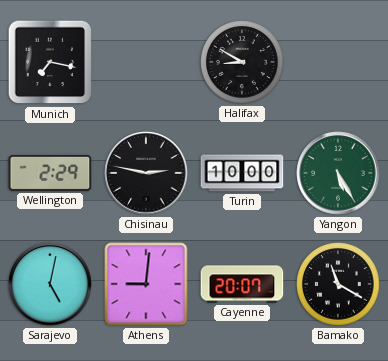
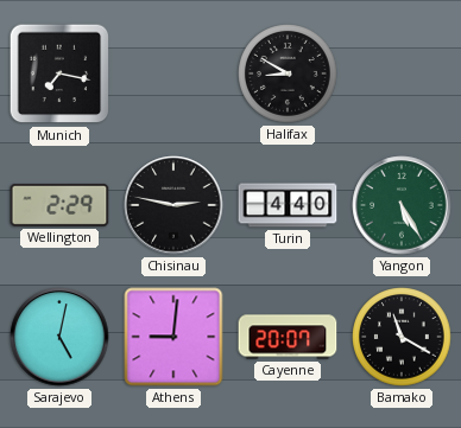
Turin: 10:00 -> 4:40
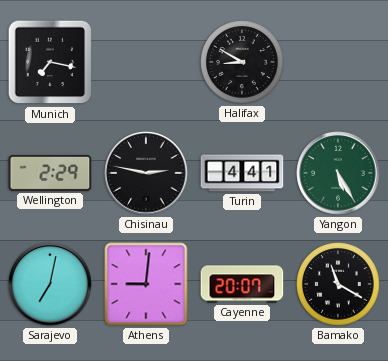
Turin: 4:40 -> 4:41
Sarajevo: 5:02 -> 7:02
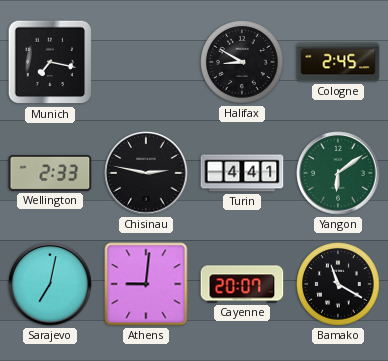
Cologne: none -> 2:45
Wellington: 2:29 -> 2:33
Yangon: 5:25 -> 6:09
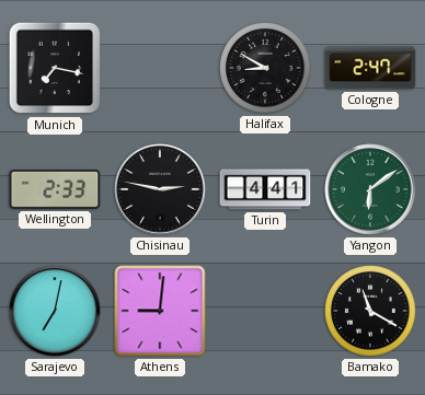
Cologne: 2:45 -> 2:47
Cayenne: 20:07 -> none
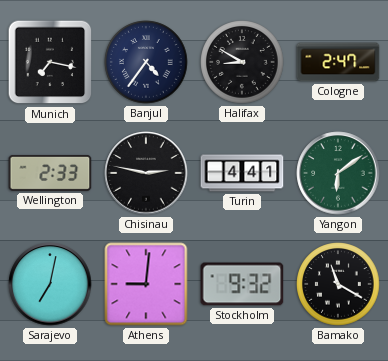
Banjul: none -> 4:36
Stockholm: none -> 9:32
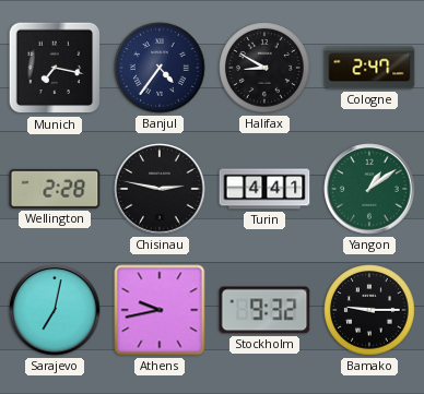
Wellington: 2:33 -> 2:28
Yangon: 6:09 -> 1:09
Athens: 9:01 -> 9:43
Bamako: 11:20 -> 9:15
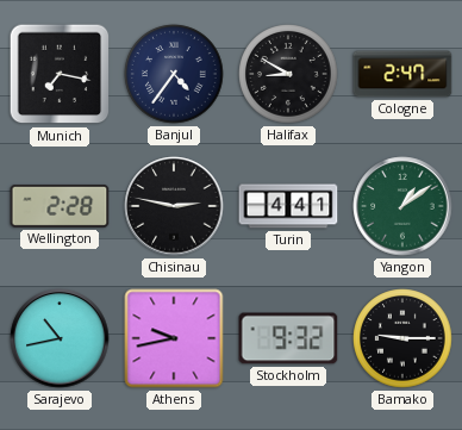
Sarajevo: 7:02 -> 10:43
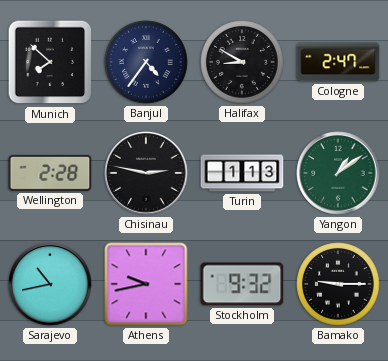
Munich: 7:17 -> 7:52
Turin: 4:41 -> 1:13
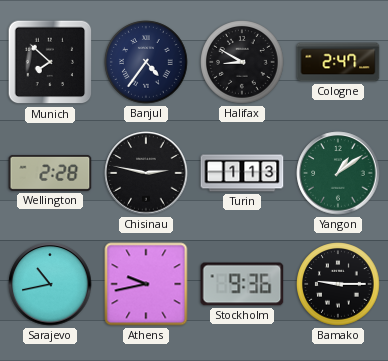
Stockholm: 9:32 -> 9:36
